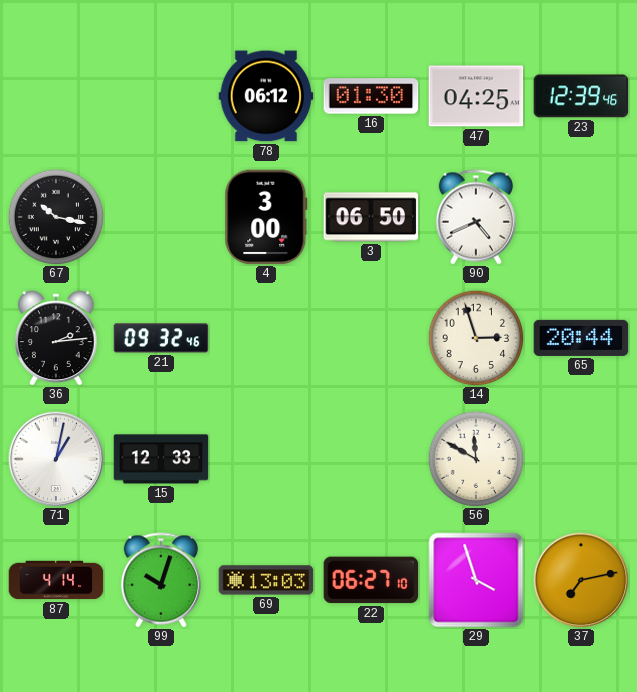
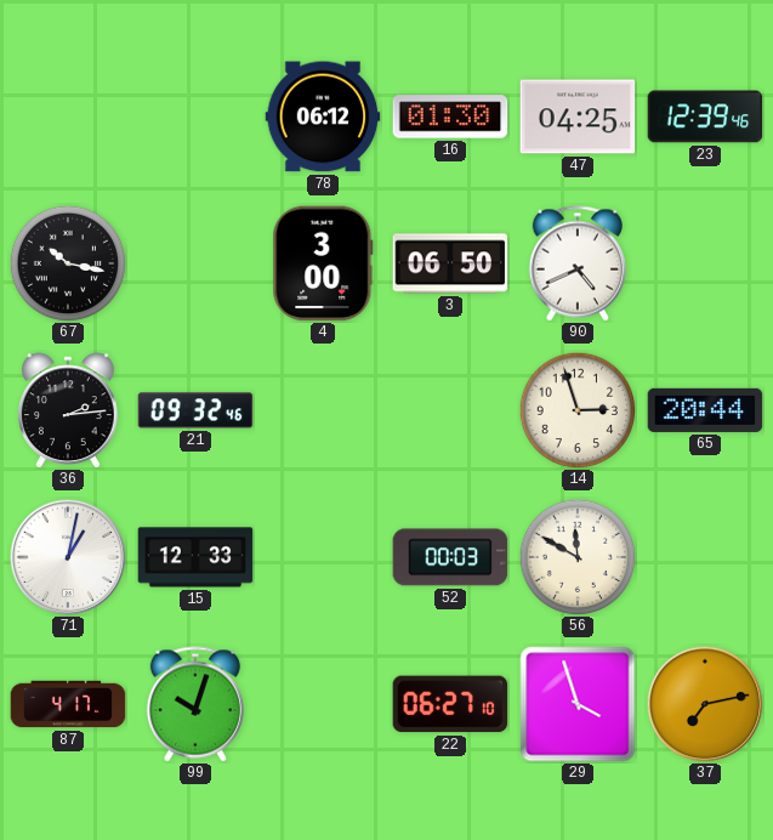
52: none -> 00:03
87: 4:14 -> 4:17
69: 13:03 -> none
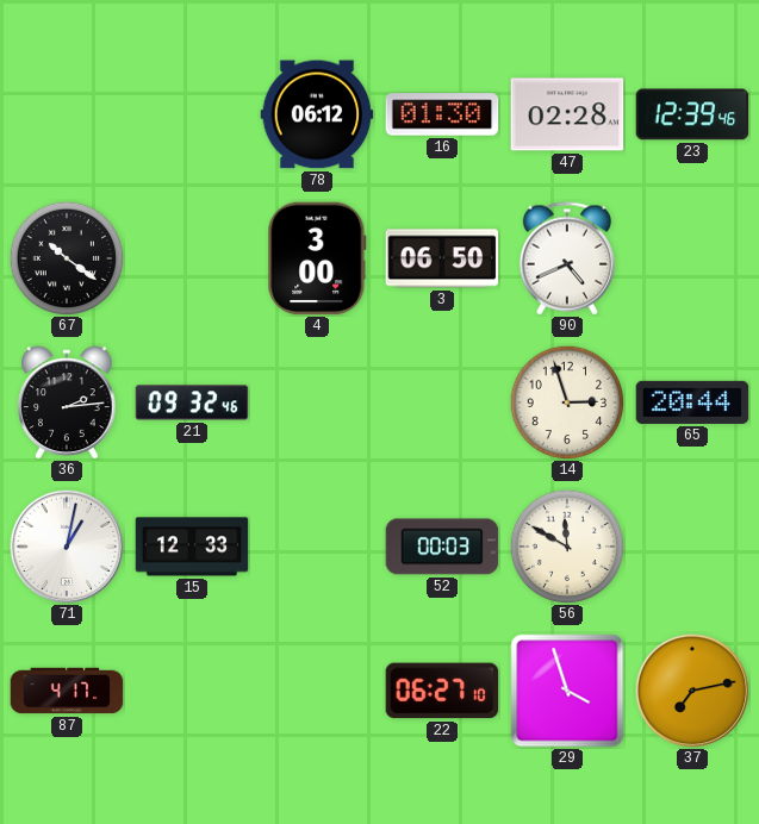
47: 04:25 -> 02:28
67: 10:17 -> 10:21
99: 10:03 -> none
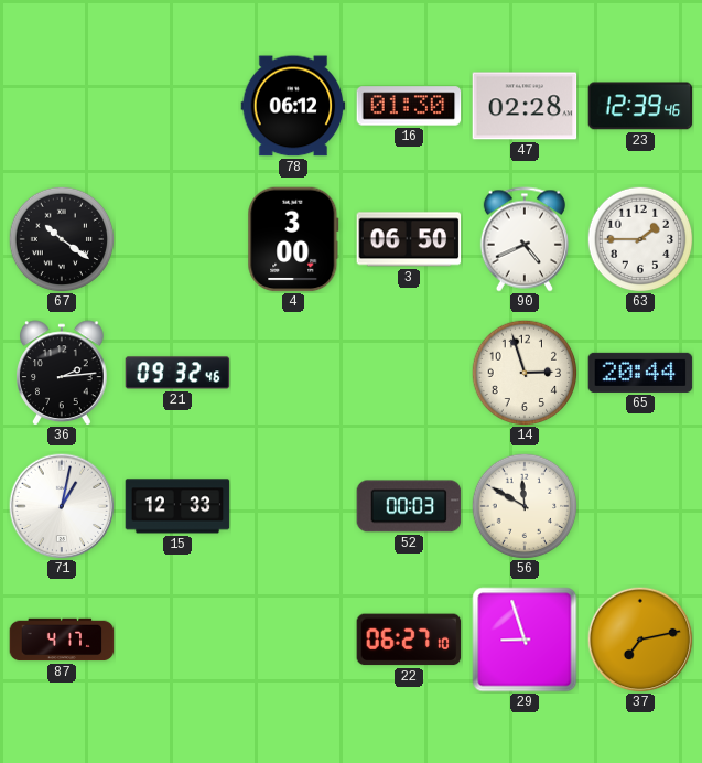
63: none -> 1:45
29: 3:57 -> 8:57
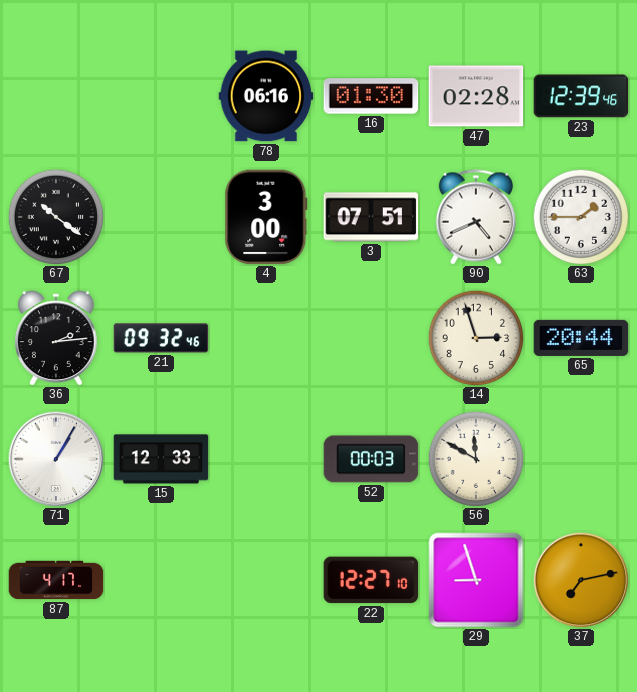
78: 06:12 -> 06:16
3: 06:50 -> 07:51
71: 1:02 -> 1:05
22: 06:27 -> 12:27
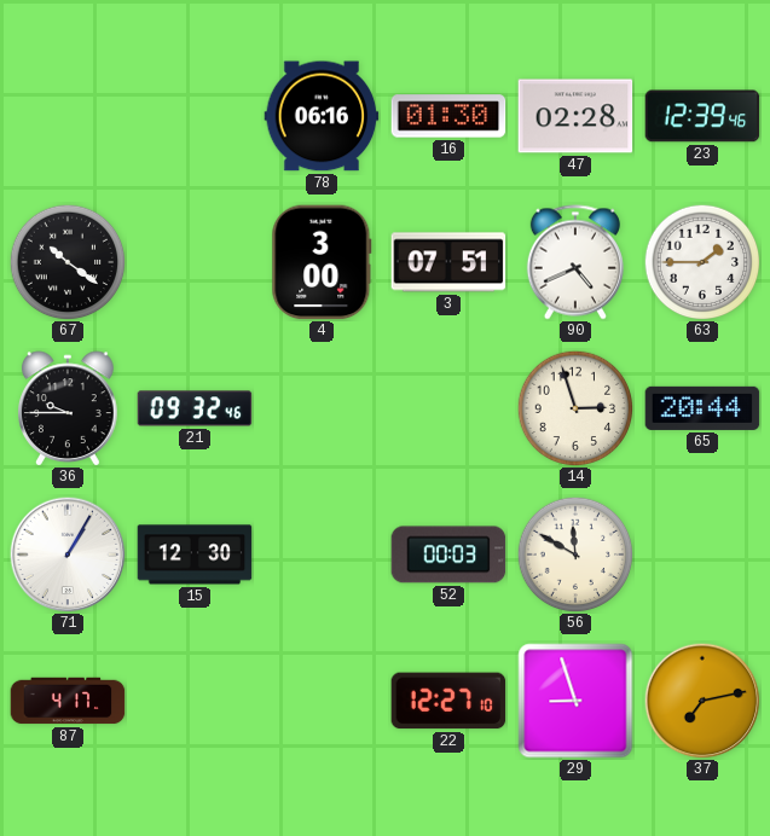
36: 2:14 -> 9:45
15: 12:33 -> 12:30
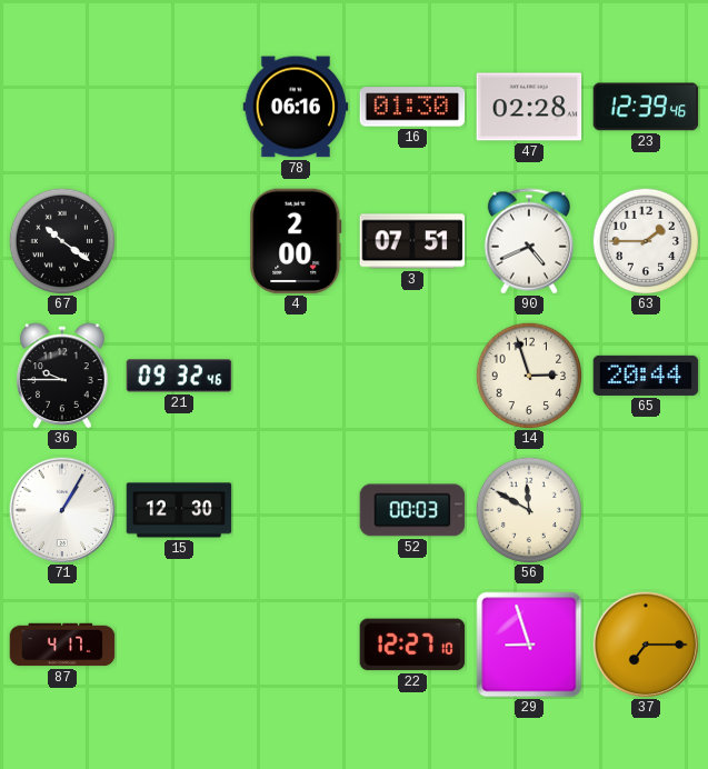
4: 3:00 -> 2:00
37: 7:13 -> 7:15
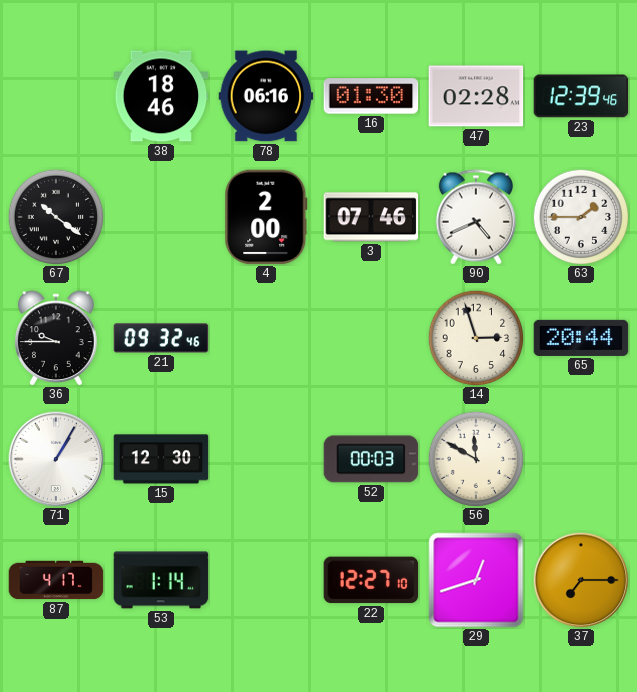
38: none -> 18:46
3: 07:51 -> 07:46
53: none -> 1:14
29: 8:57 -> 12:42
